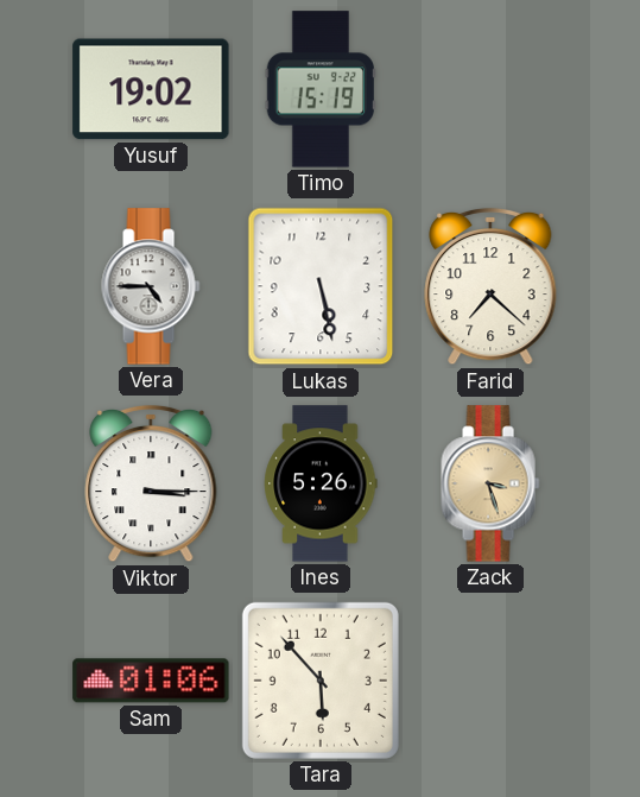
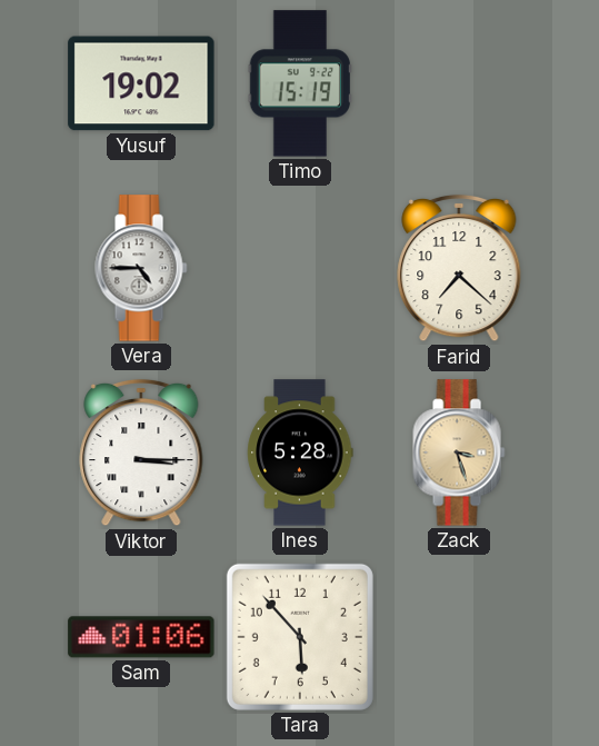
Lukas: 5:28 -> none
Ines: 5:26 -> 5:28
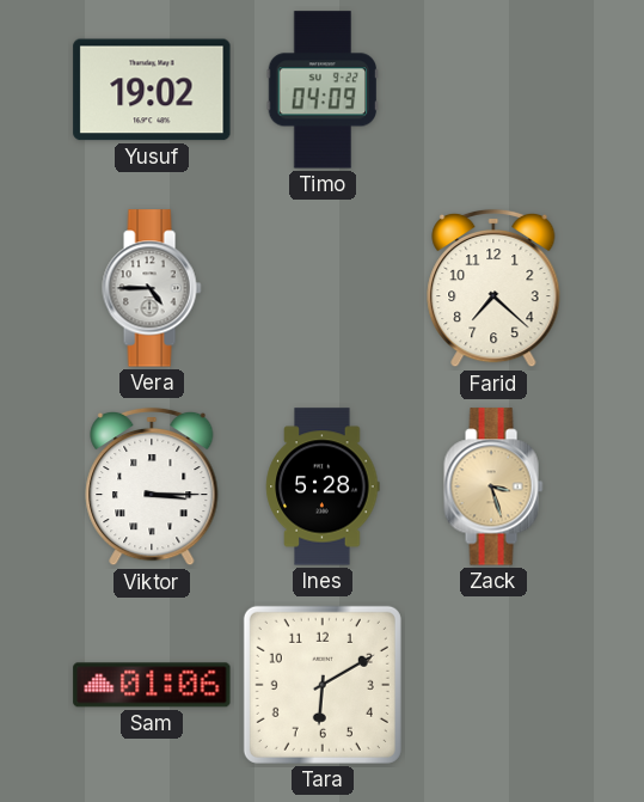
Timo: 15:19 -> 04:09
Tara: 5:53 -> 6:10
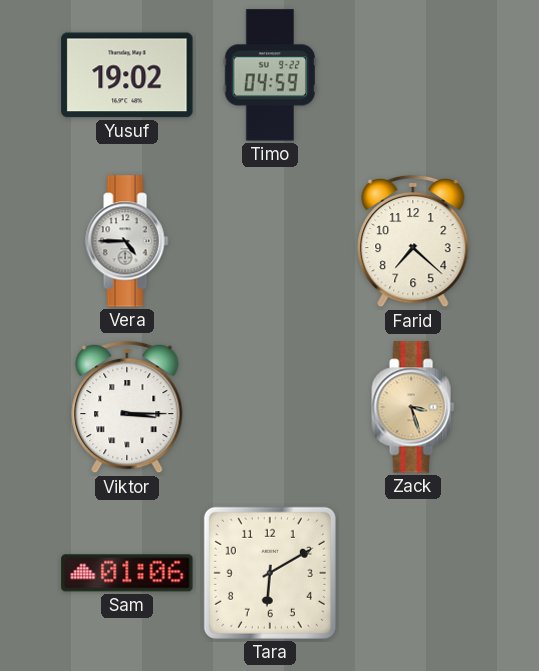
Timo: 04:09 -> 04:59
Ines: 5:28 -> none
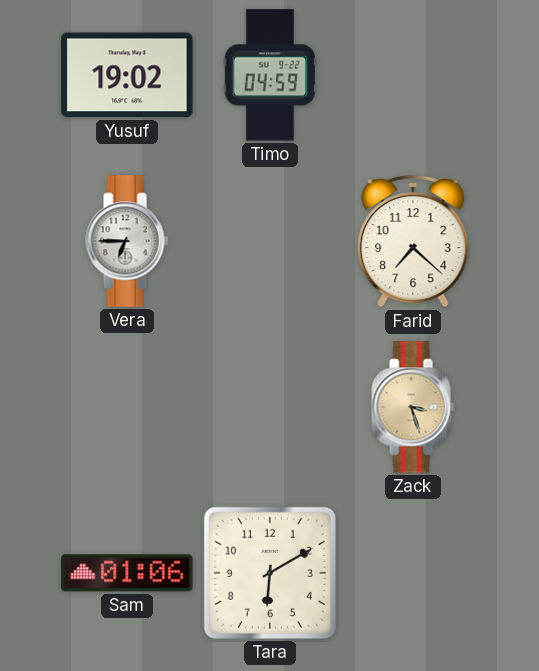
Vera: 4:45 -> 6:45
Viktor: 3:15 -> none
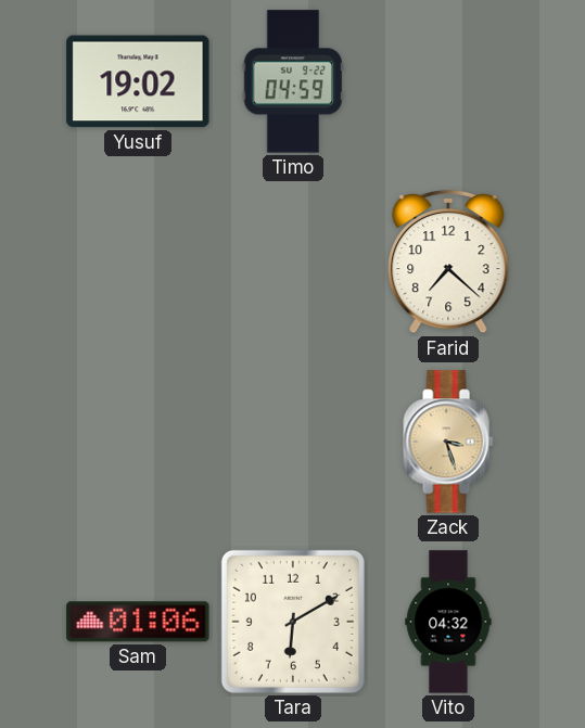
Vera: 6:45 -> none
Vito: none -> 04:32
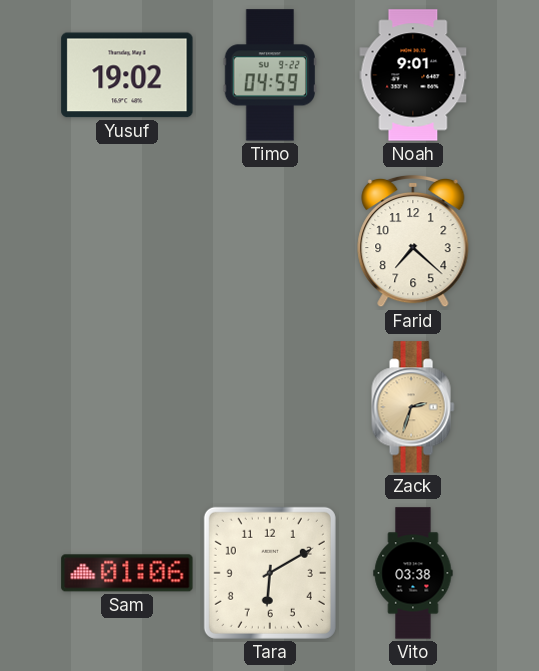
Noah: none -> 9:01
Zack: 3:27 -> 2:33
Vito: 04:32 -> 03:38
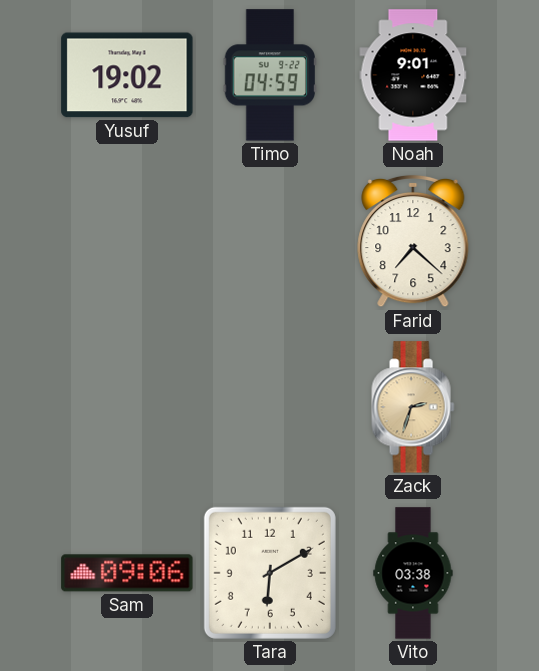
Sam: 01:06 -> 09:06
